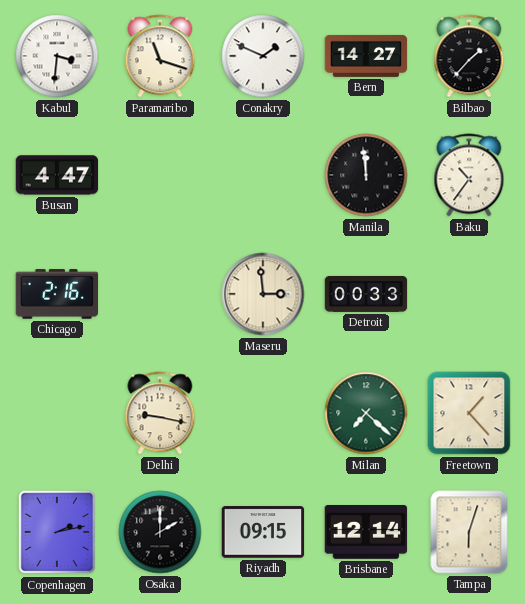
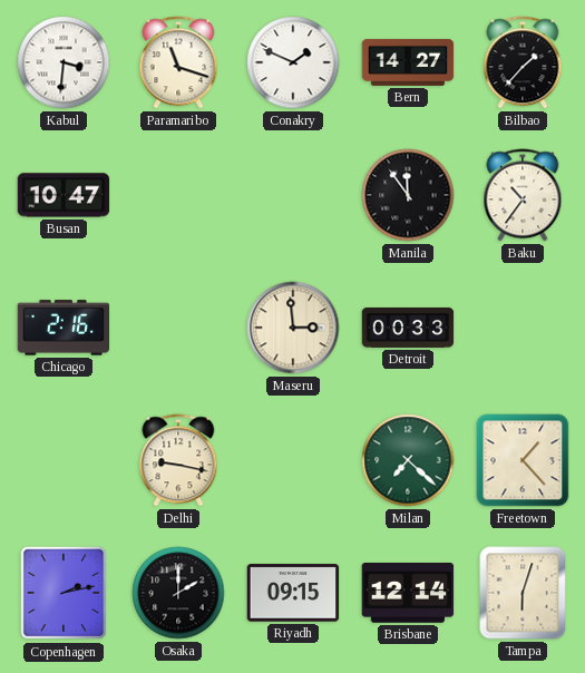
Busan: 4:47 -> 10:47
Manila: 11:59 -> 11:54
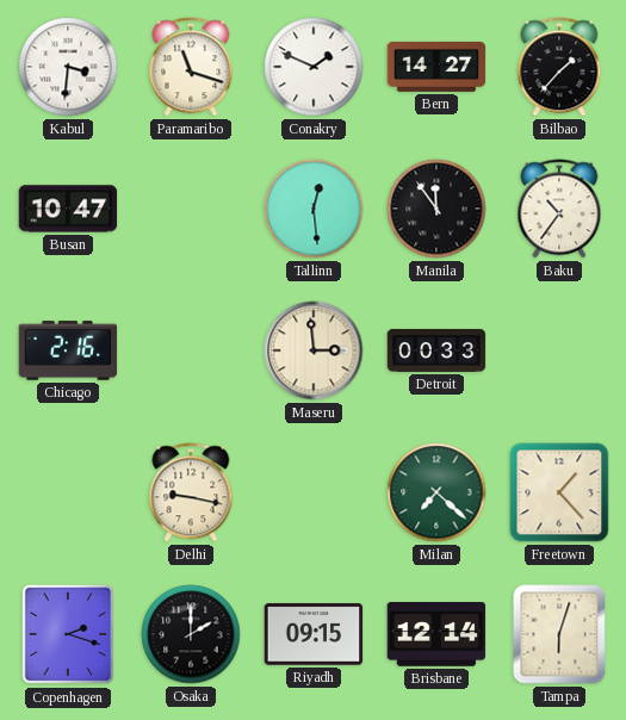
Tallinn: none -> 12:29
Copenhagen: 2:13 -> 2:18
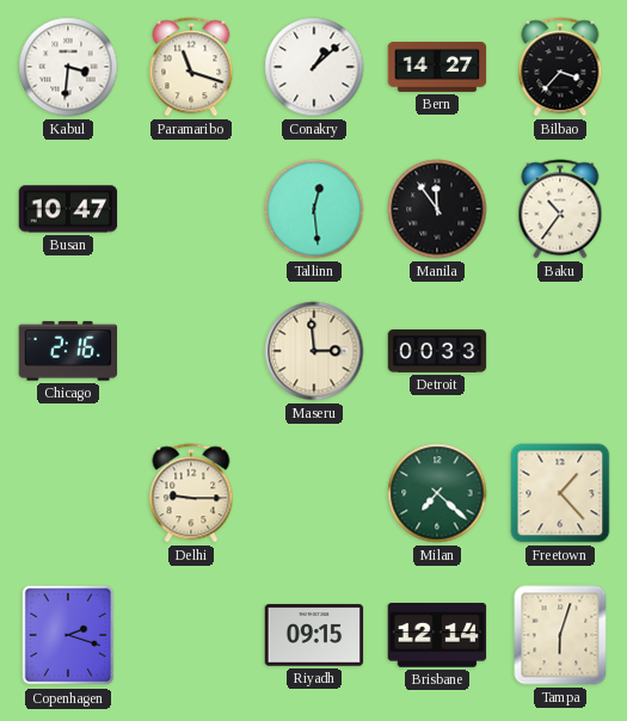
Conakry: 1:49 -> 1:08
Bilbao: 1:37 -> 3:37
Delhi: 9:17 -> 9:15
Osaka: 2:00 -> none
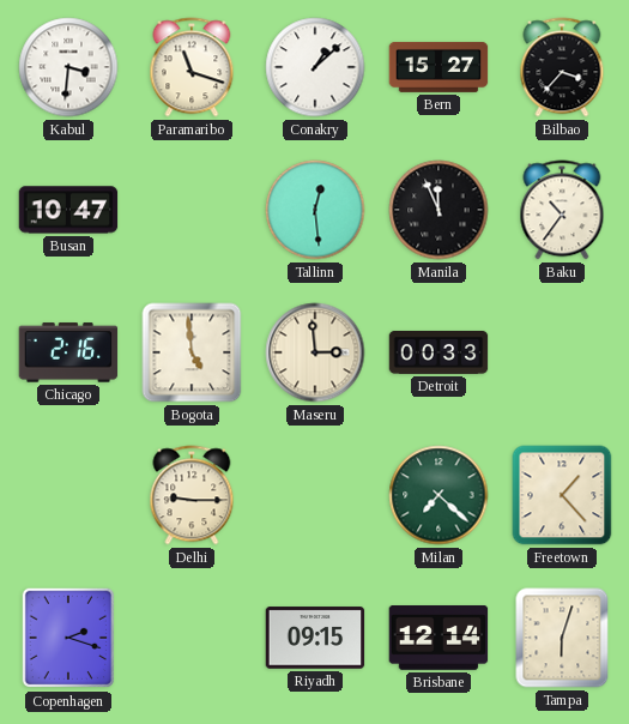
Bern: 14:27 -> 15:27
Manila: 11:54 -> 11:56
Bogota: none -> 4:59
